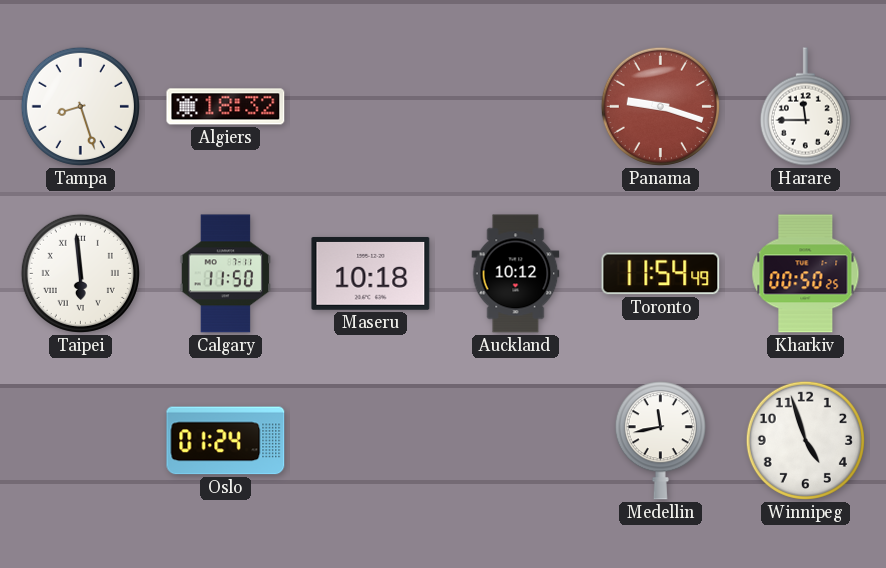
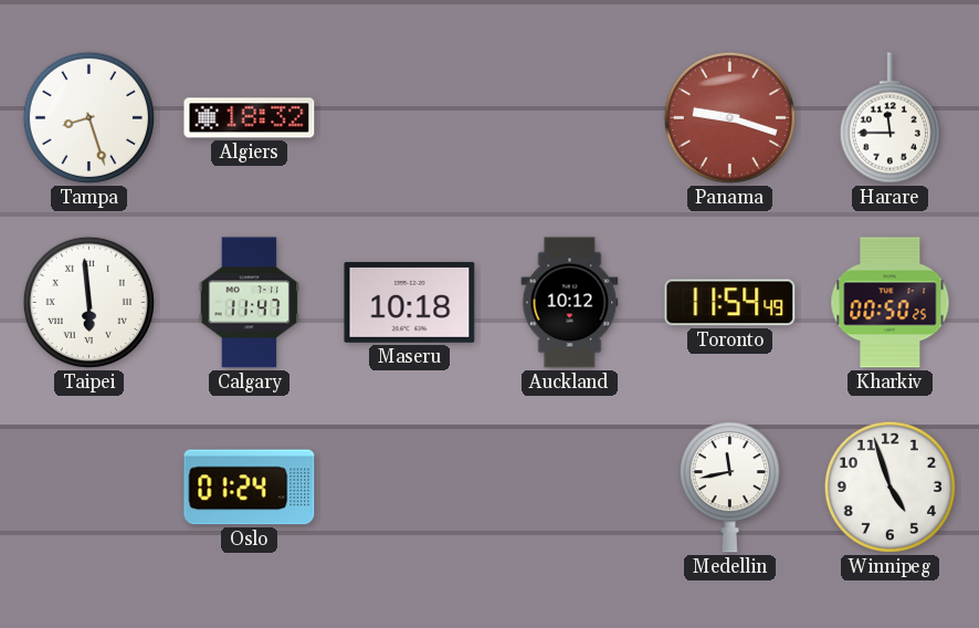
Calgary: 11:50 -> 11:47
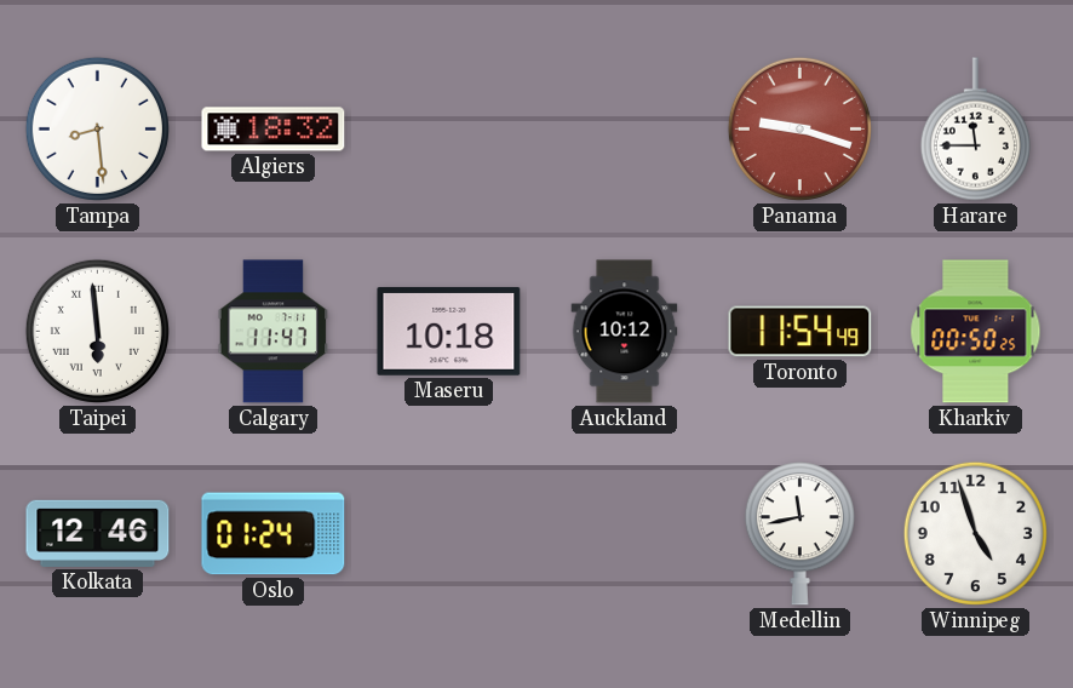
Tampa: 8:27 -> 8:29
Kolkata: none -> 12:46
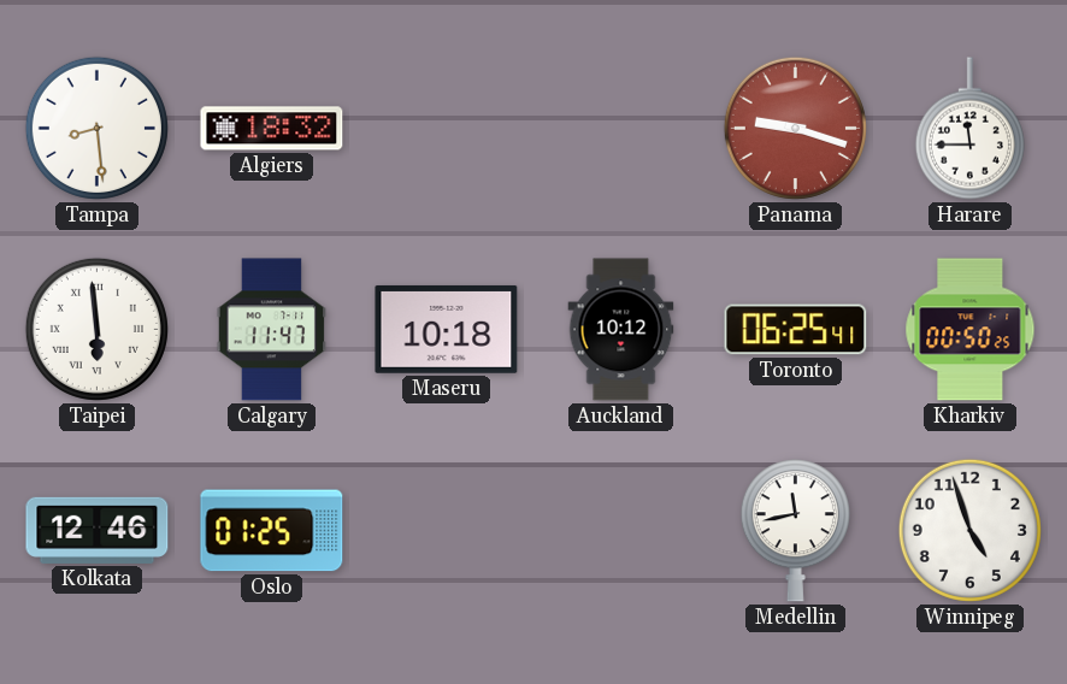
Toronto: 11:54 -> 06:25
Oslo: 01:24 -> 01:25
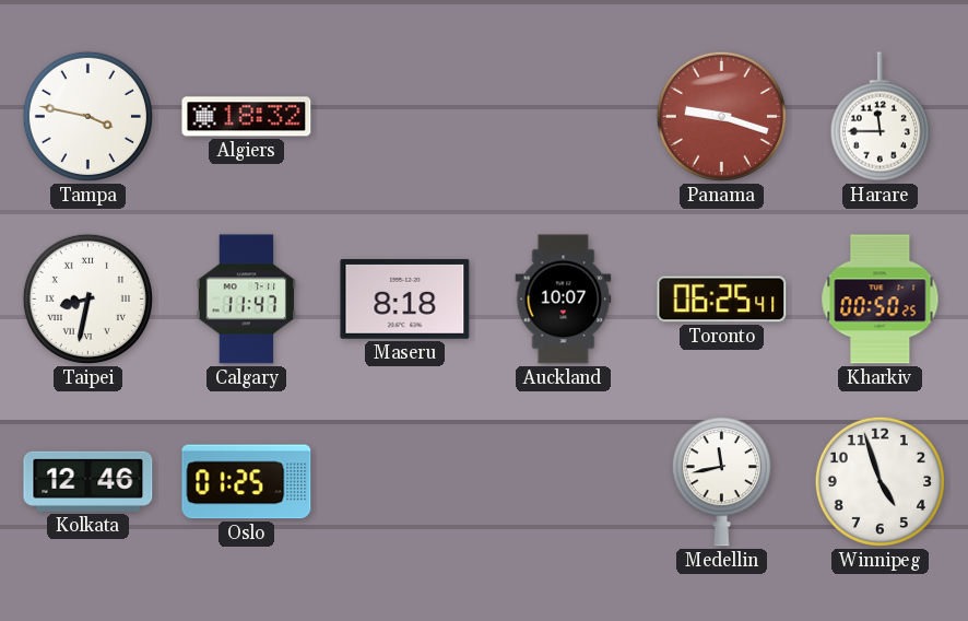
Tampa: 8:29 -> 3:47
Taipei: 5:59 -> 8:32
Maseru: 10:18 -> 8:18
Auckland: 10:12 -> 10:07
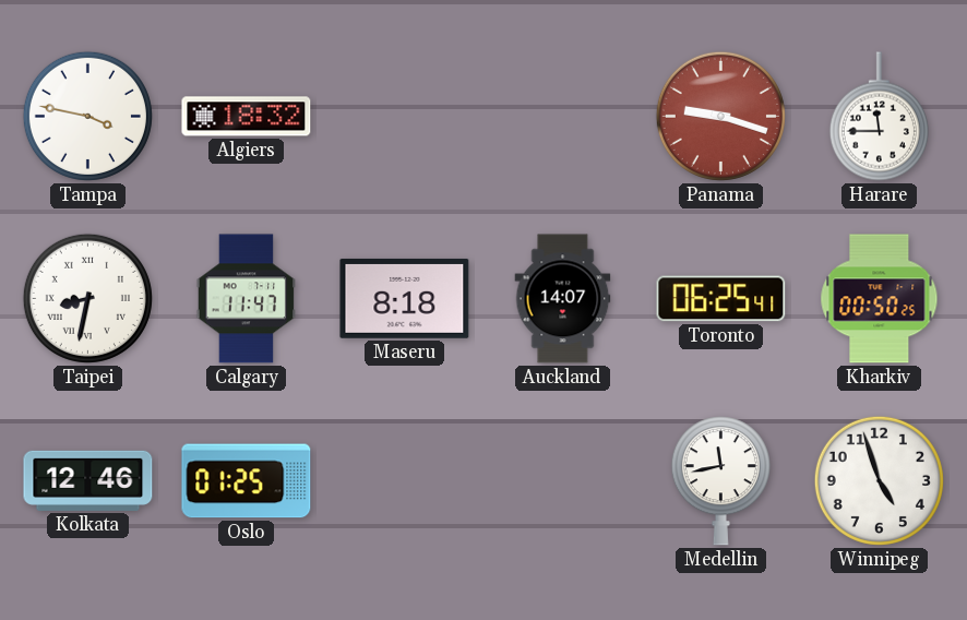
Auckland: 10:07 -> 14:07
